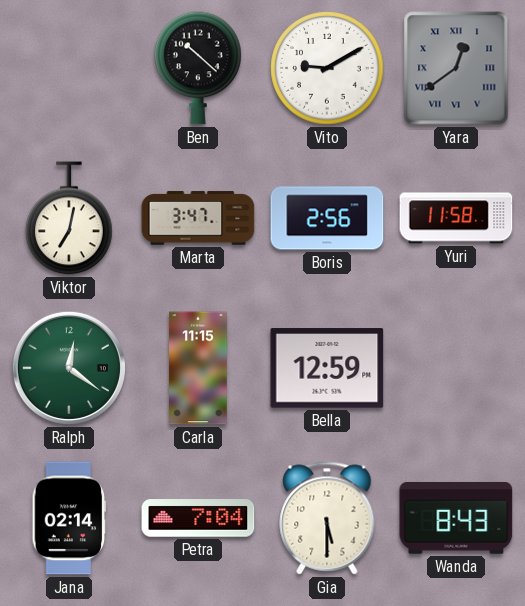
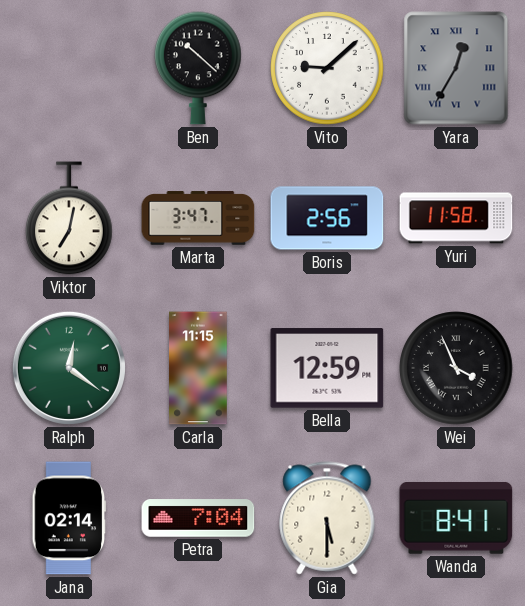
Vito: 9:10 -> 9:08
Yara: 12:39 -> 12:35
Wei: none -> 3:56
Wanda: 8:43 -> 8:41
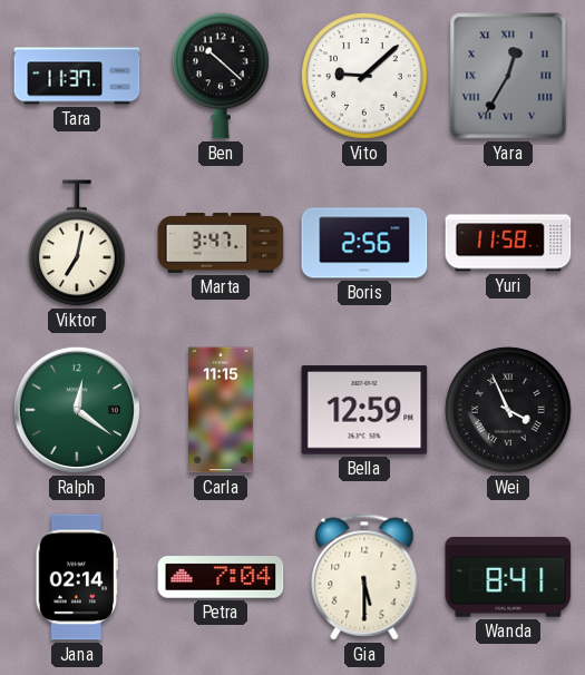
Tara: none -> 11:37
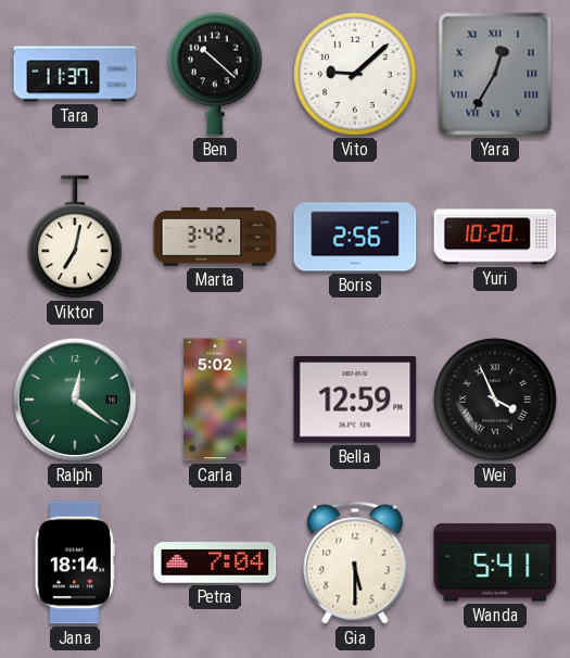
Marta: 3:47 -> 3:42
Yuri: 11:58 -> 10:20
Carla: 11:15 -> 5:02
Jana: 02:14 -> 18:14
Wanda: 8:41 -> 5:41
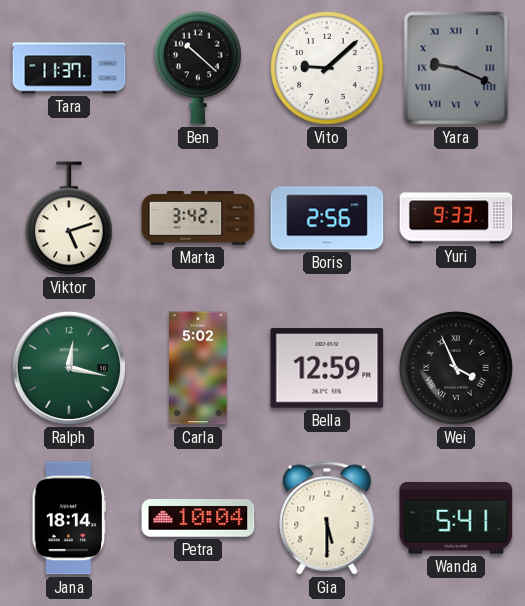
Yara: 12:35 -> 9:19
Viktor: 7:02 -> 5:12
Yuri: 10:20 -> 9:33
Ralph: 12:21 -> 12:17
Petra: 7:04 -> 10:04
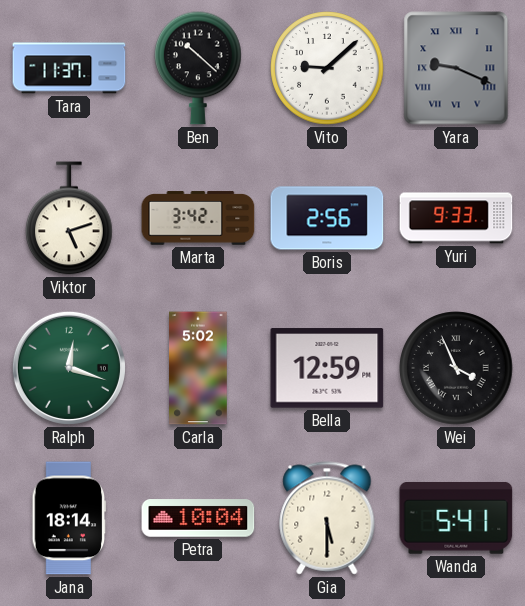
Ralph: 12:17 -> 12:18
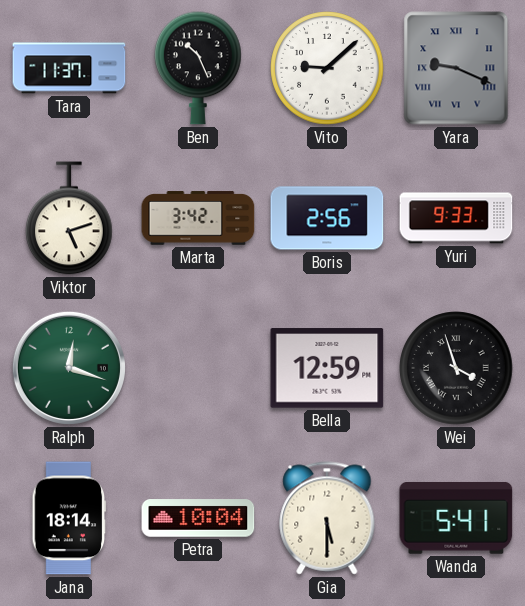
Ben: 10:22 -> 10:26
Carla: 5:02 -> none
Wei: 3:56 -> 3:57
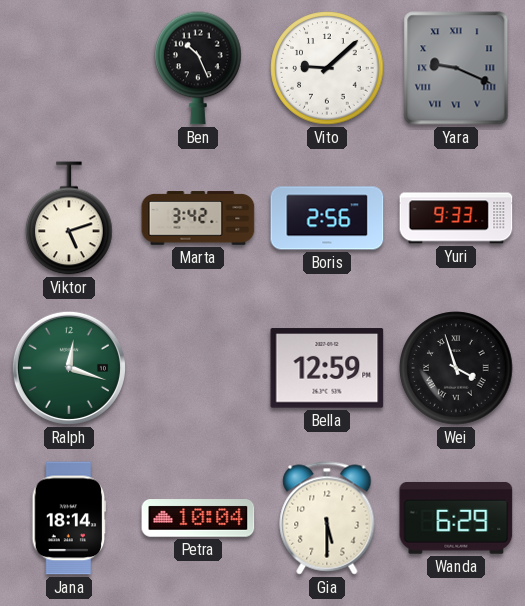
Tara: 11:37 -> none
Wanda: 5:41 -> 6:29
